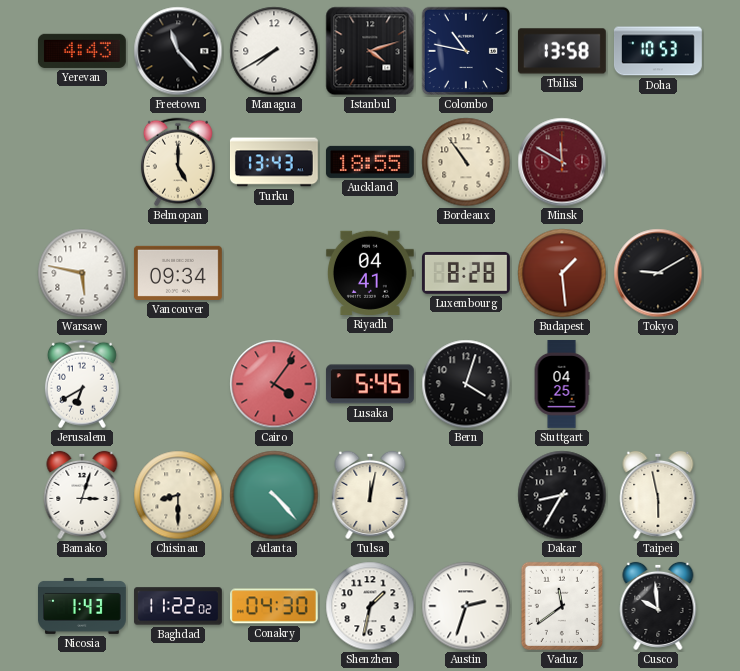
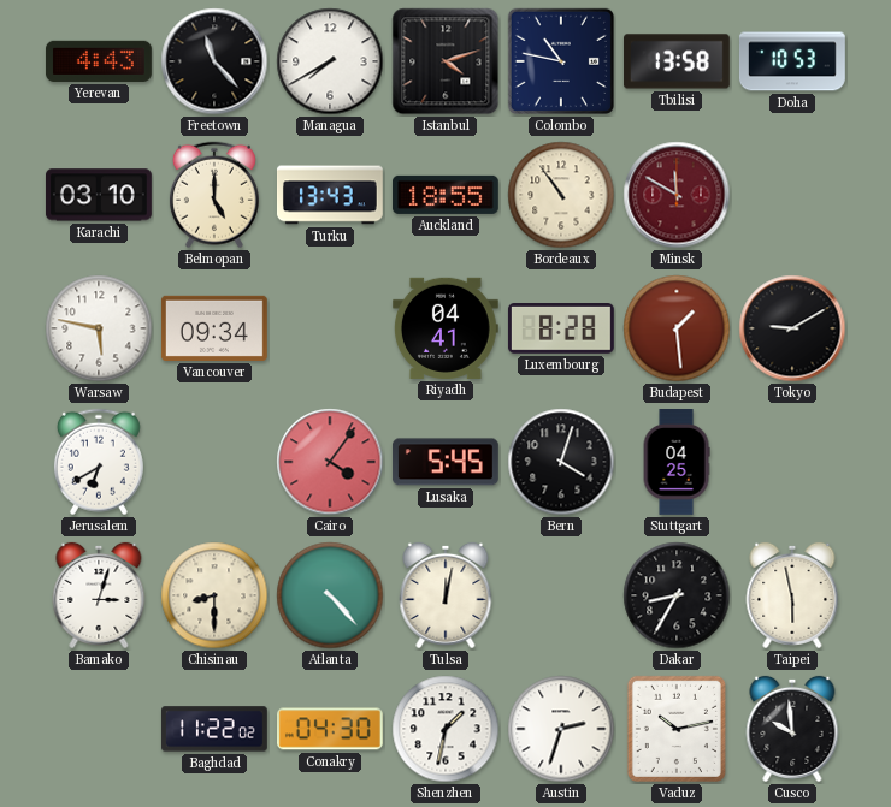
Karachi: none -> 03:10
Nicosia: 1:43 -> none
Vaduz: 11:39 -> 10:13
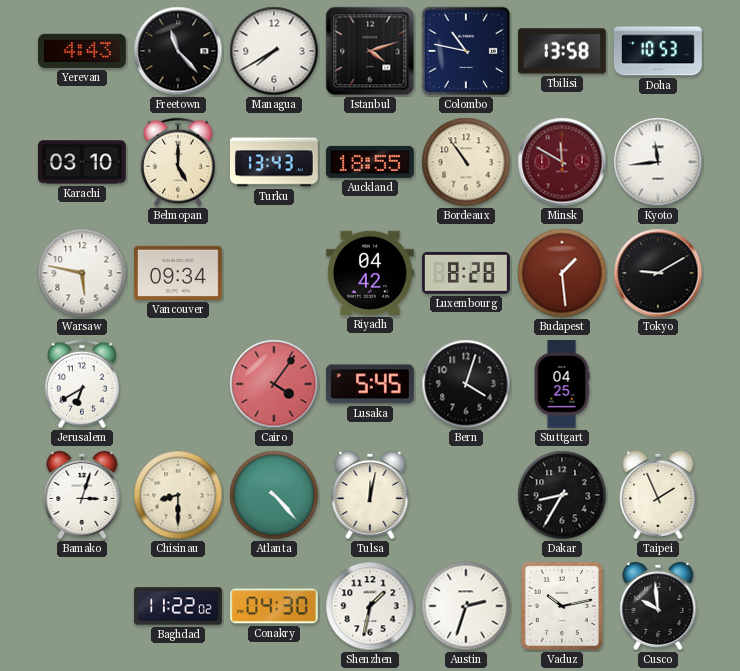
Kyoto: none -> 11:44
Riyadh: 04:41 -> 04:42
Taipei: 5:58 -> 1:56
